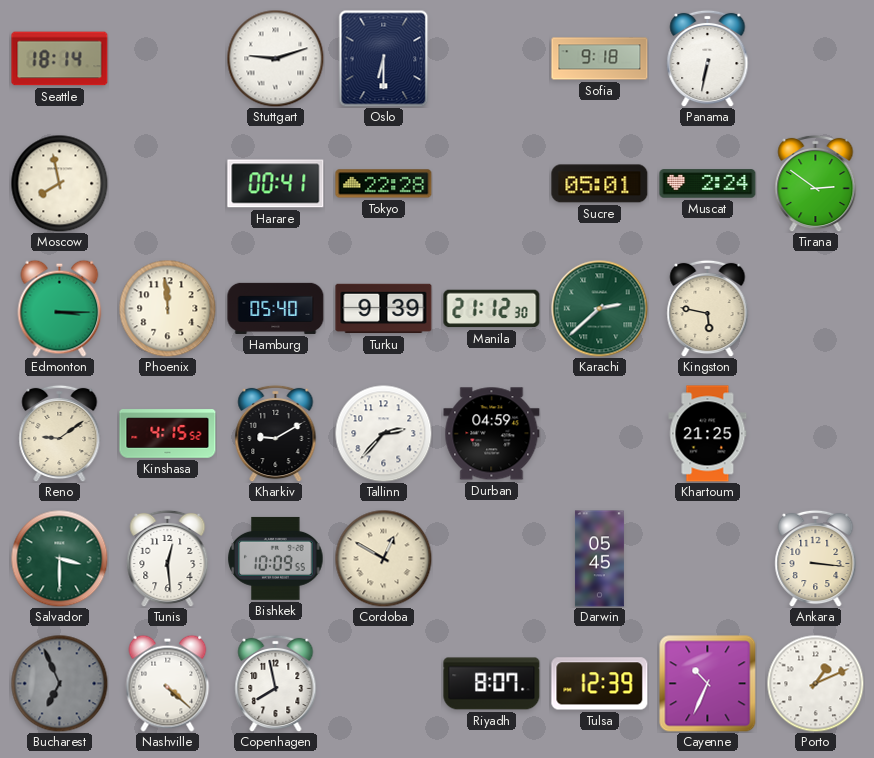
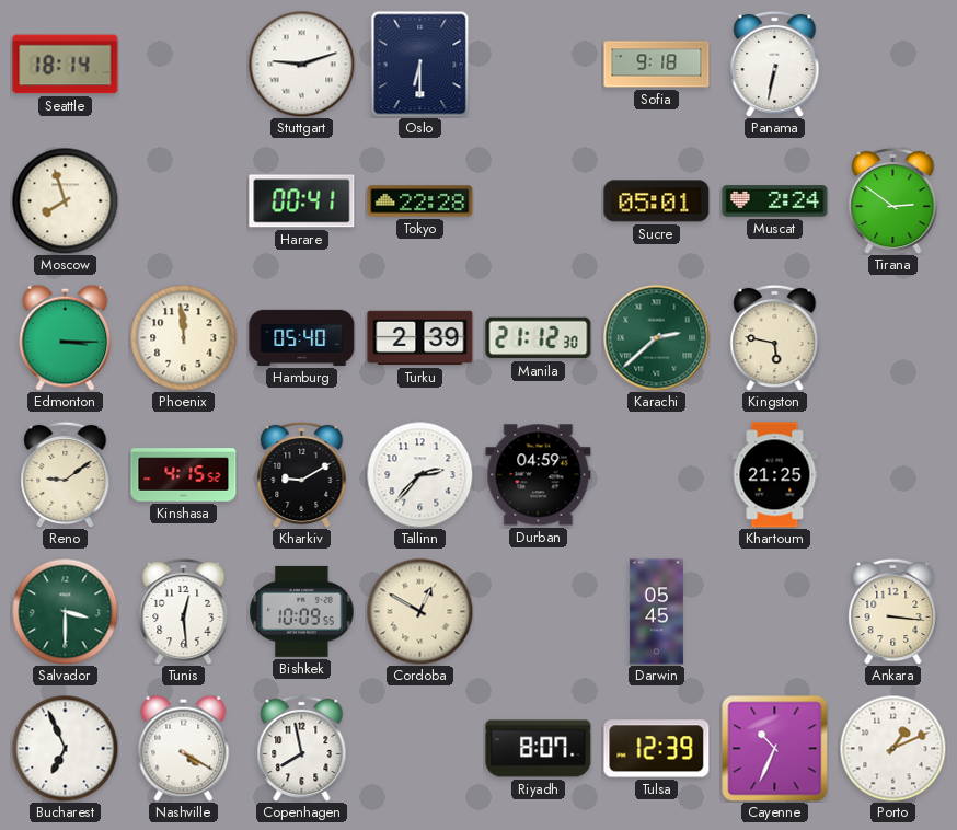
Moscow: 7:58 -> 7:57
Turku: 9:39 -> 2:39
Bucharest dial: grey -> white
Nashville: 4:22 -> 4:20
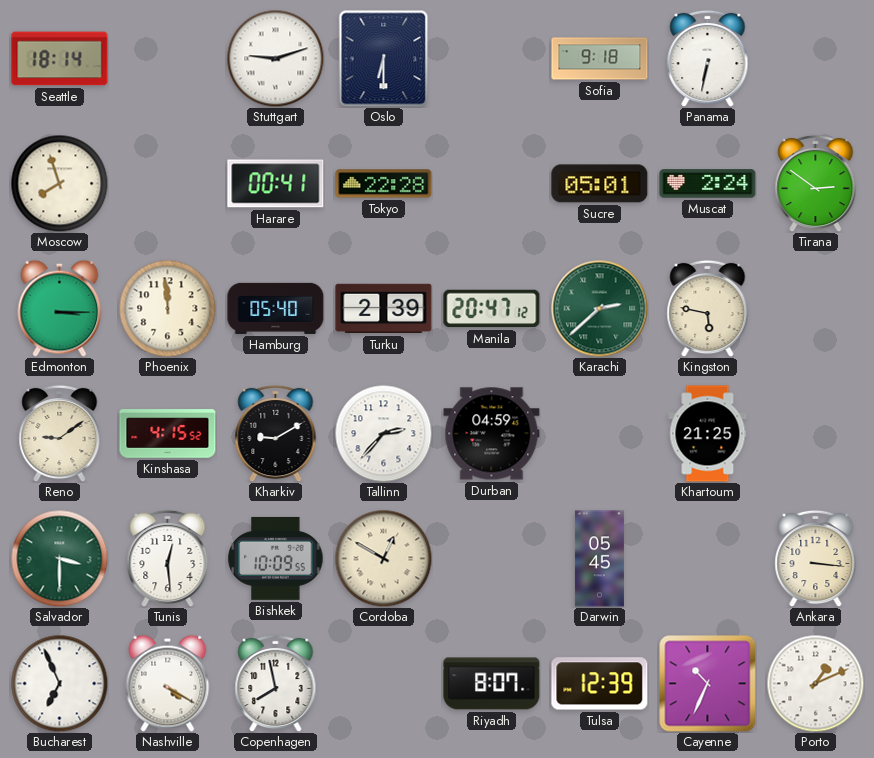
Manila: 21:12 -> 20:47
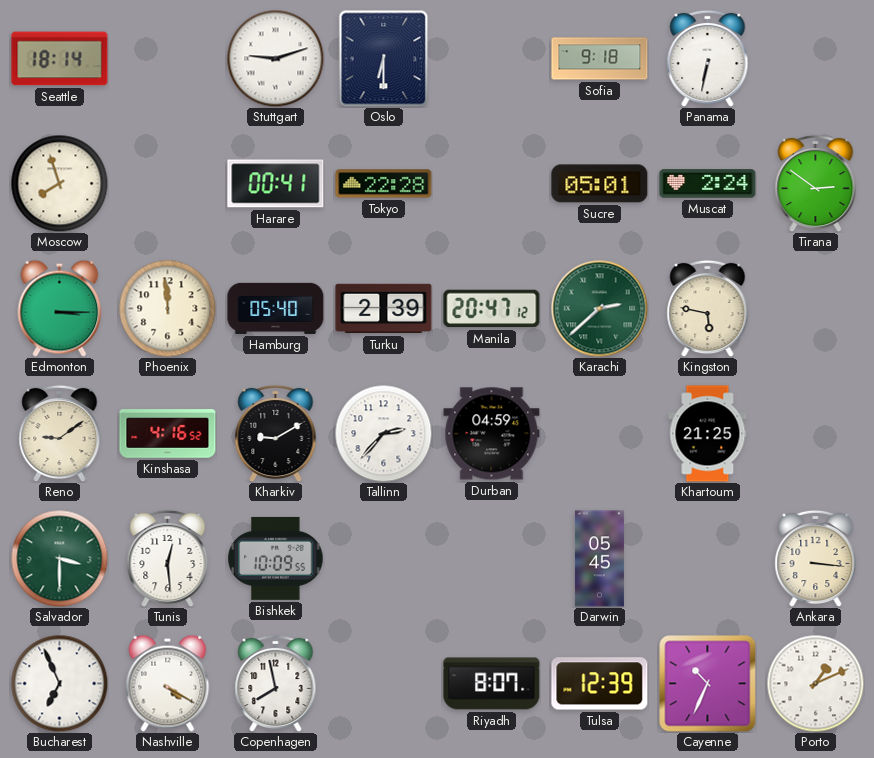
Kinshasa: 4:15 -> 4:16
Cordoba: 12:50 -> none
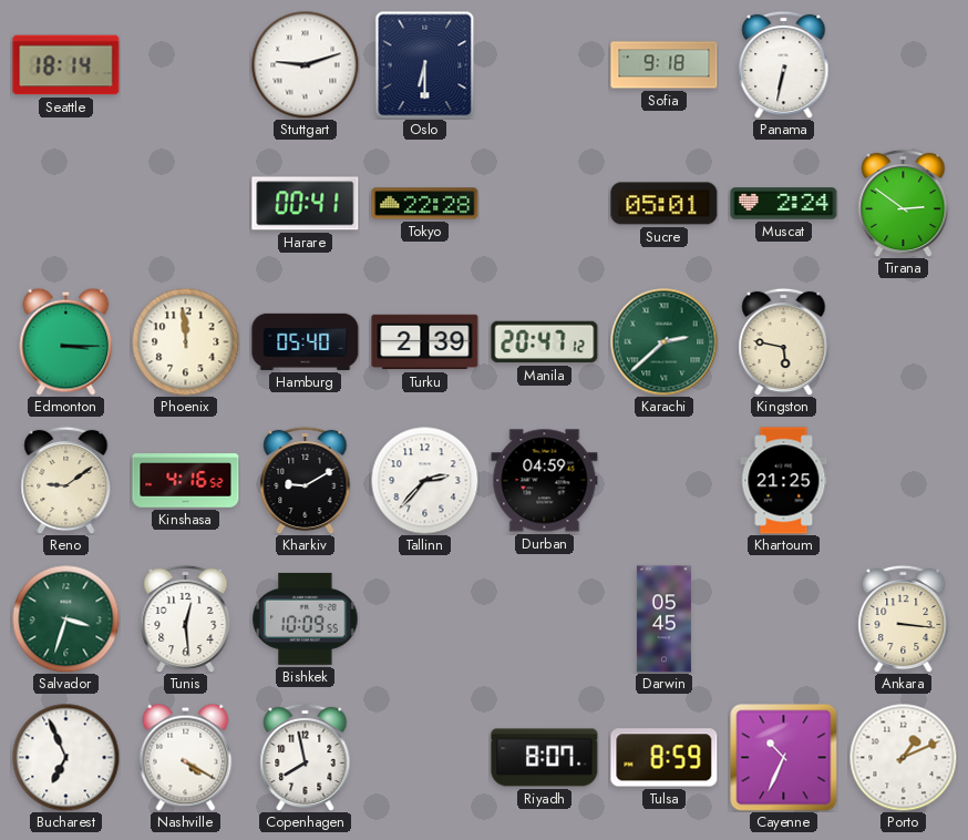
Moscow: 7:57 -> none
Salvador: 3:30 -> 3:33
Tulsa: 12:39 -> 8:59
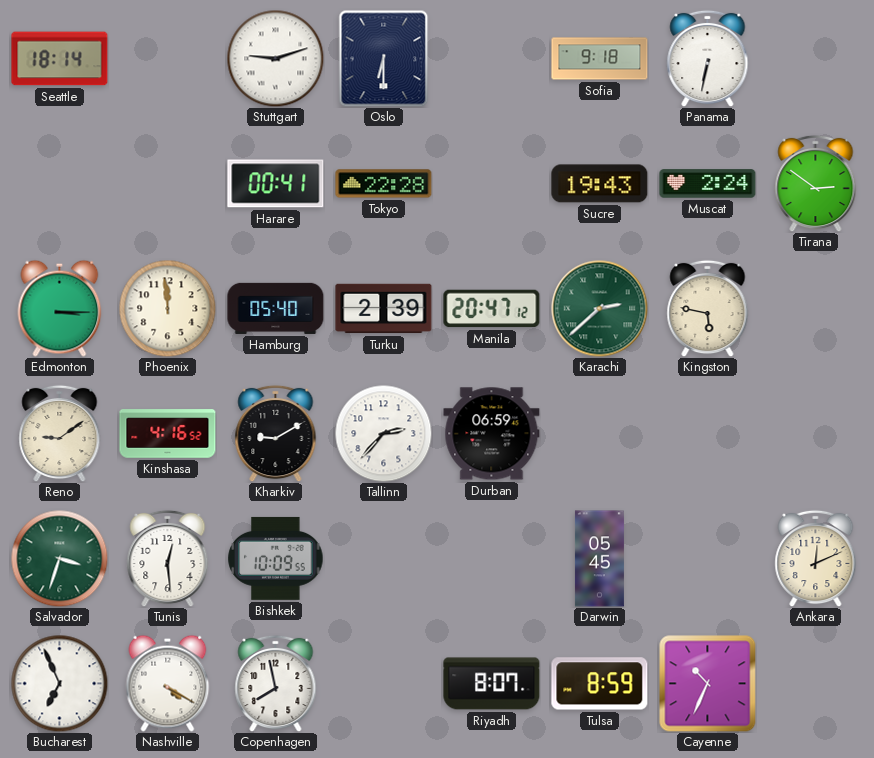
Sucre: 05:01 -> 19:43
Durban: 04:59 -> 06:59
Khartoum: 21:25 -> none
Ankara: 3:16 -> 12:11
Porto: 1:11 -> none
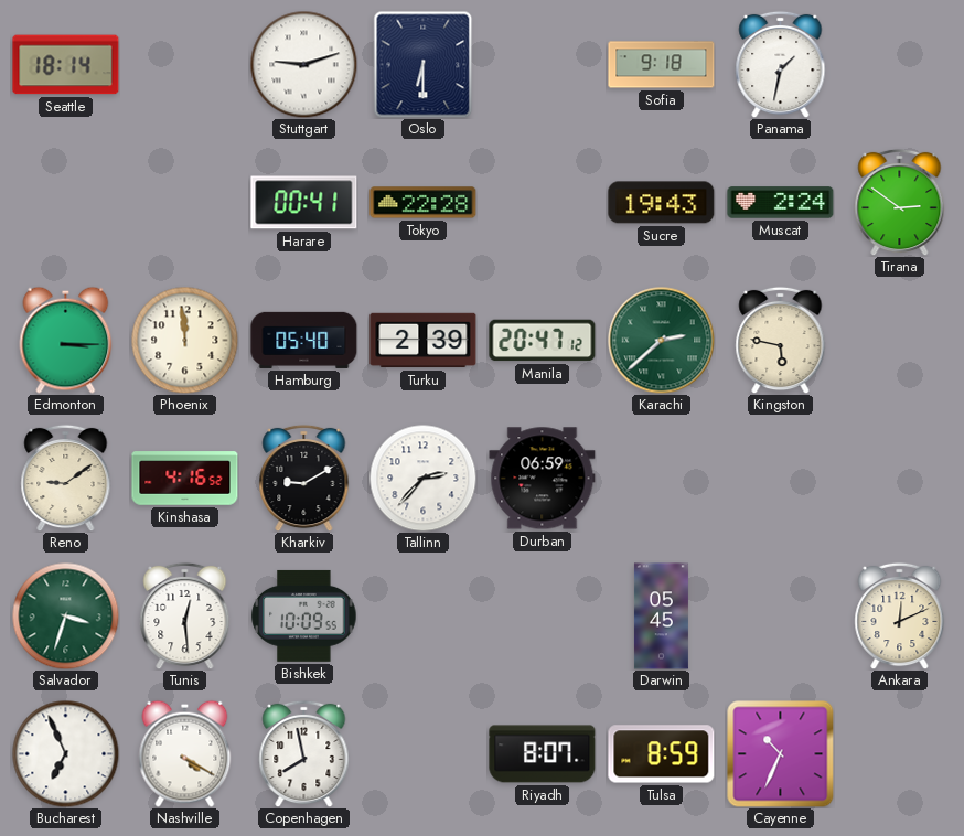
Panama: 6:32 -> 1:32
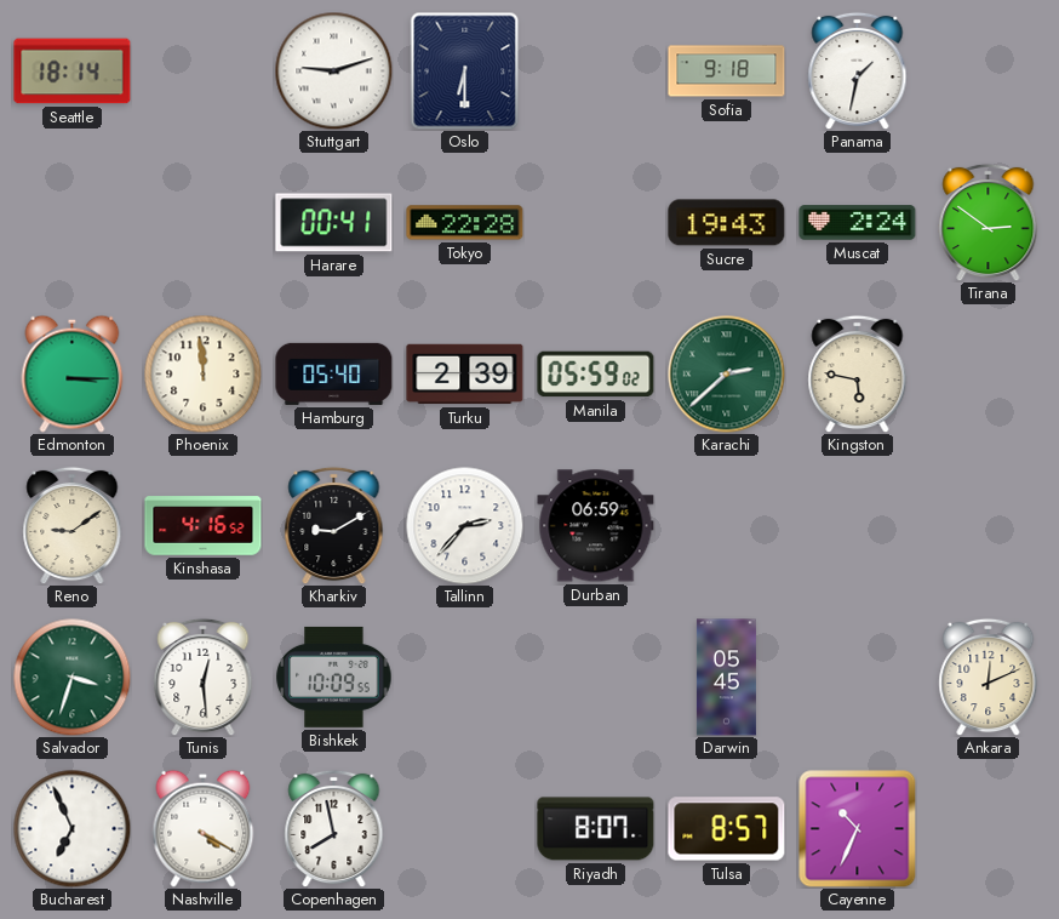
Manila: 20:47 -> 05:59
Tulsa: 8:59 -> 8:57
